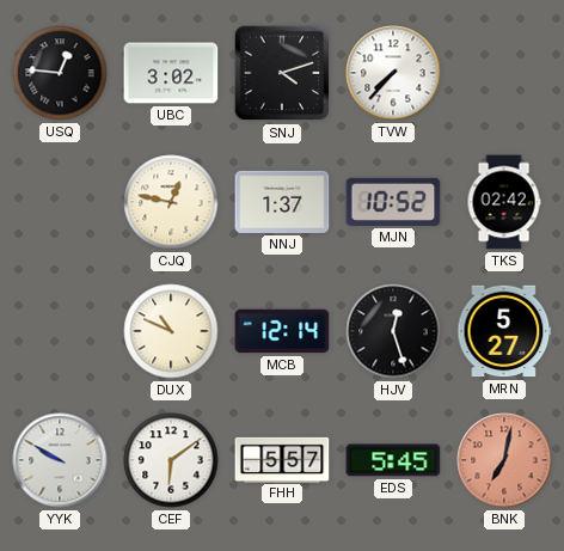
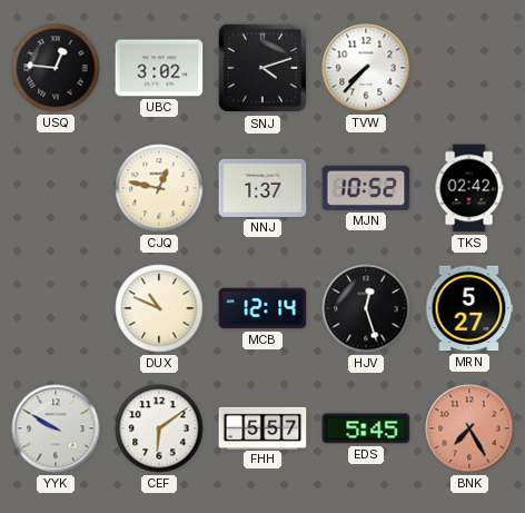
BNK: 7:02 -> 7:25
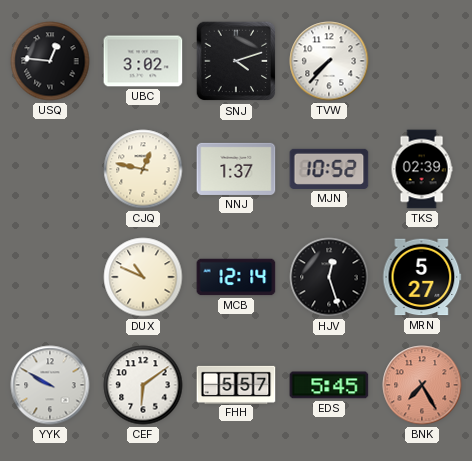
TKS: 02:42 -> 02:39
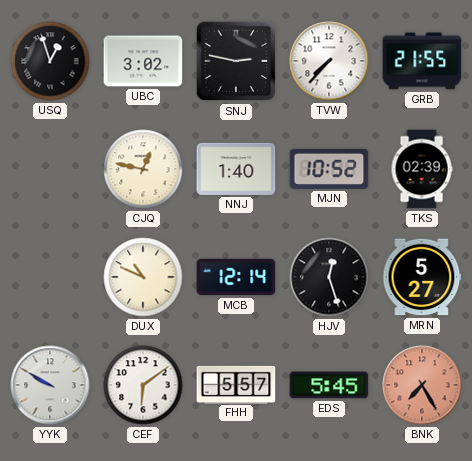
USQ: 12:46 -> 12:57
SNJ: 4:12 -> 2:47
GRB: none -> 21:55
NNJ: 1:37 -> 1:40
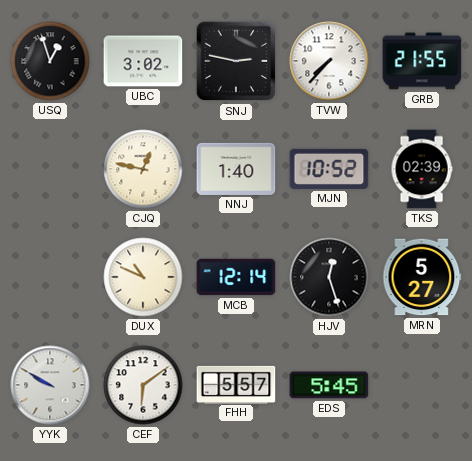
BNK: 7:25 -> none
